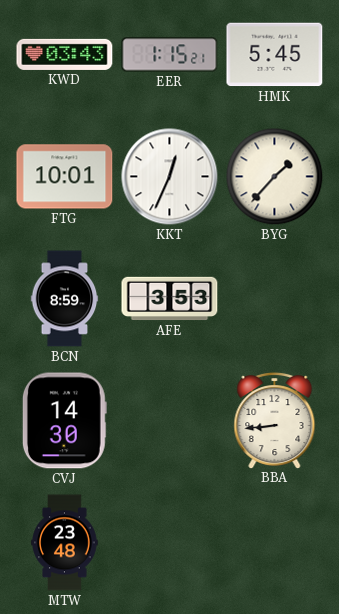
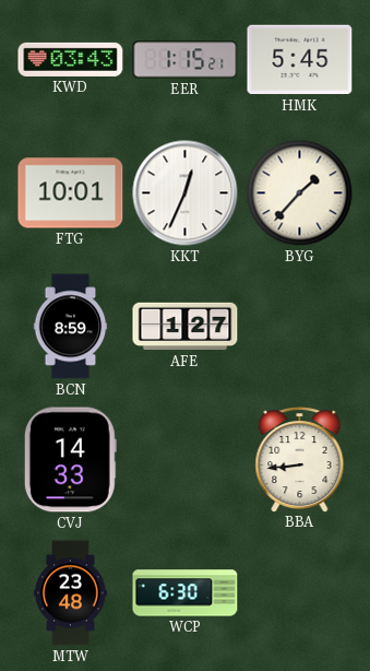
AFE: 3:53 -> 1:27
CVJ: 14:30 -> 14:33
WCP: none -> 6:30
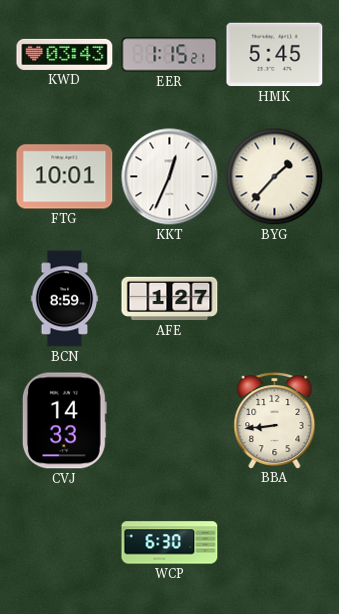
MTW: 23:48 -> none
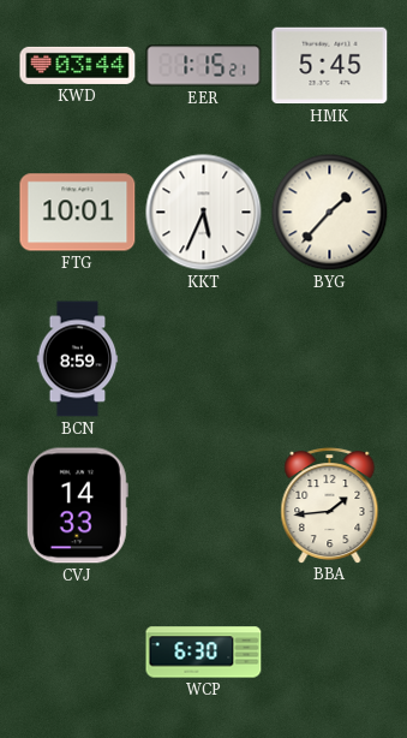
KWD: 03:43 -> 03:44
KKT: 12:34 -> 5:34
AFE: 1:27 -> none
BBA: 8:44 -> 1:44
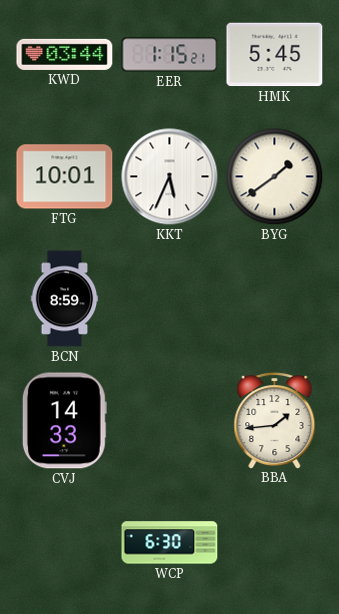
BYG: 1:37 -> 1:39
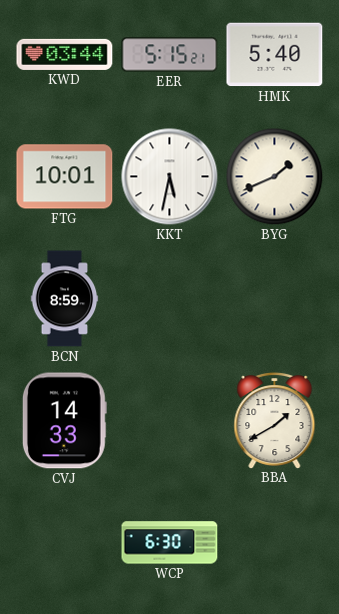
EER: 1:15 -> 5:15
HMK: 5:45 -> 5:40
KKT: 5:34 -> 5:32
BYG: 1:39 -> 1:41
BBA: 1:44 -> 1:40
